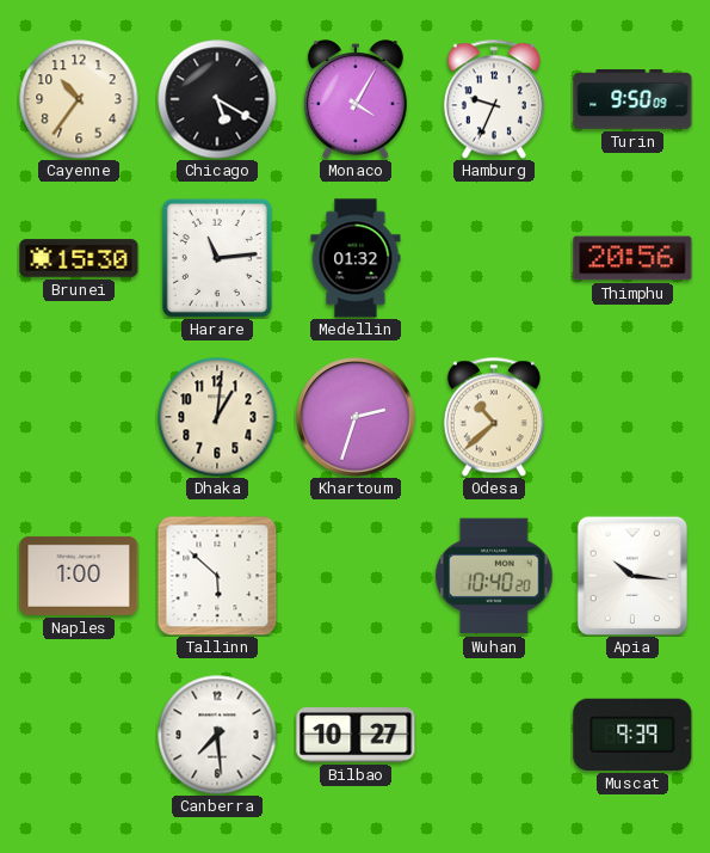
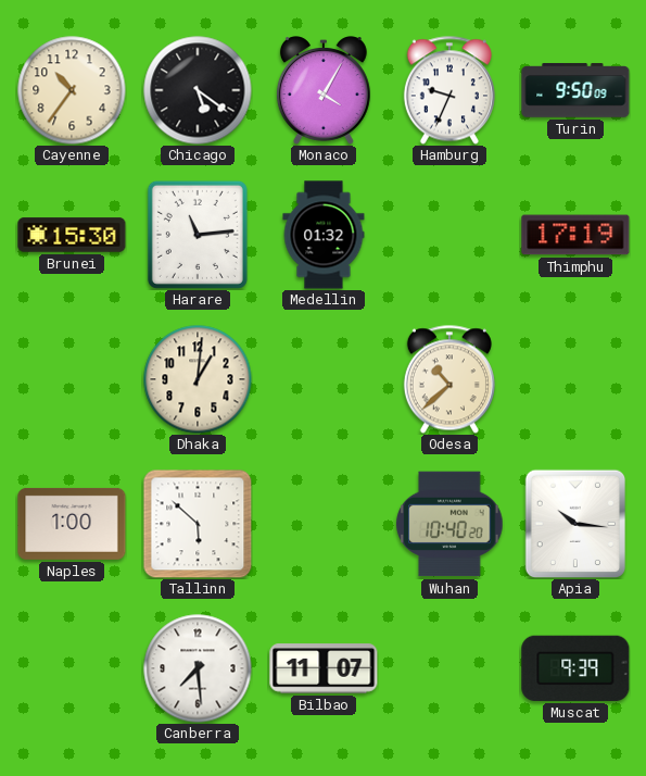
Chicago: 5:20 -> 5:21
Thimphu: 20:56 -> 17:19
Khartoum: 2:33 -> none
Bilbao: 10:27 -> 11:07
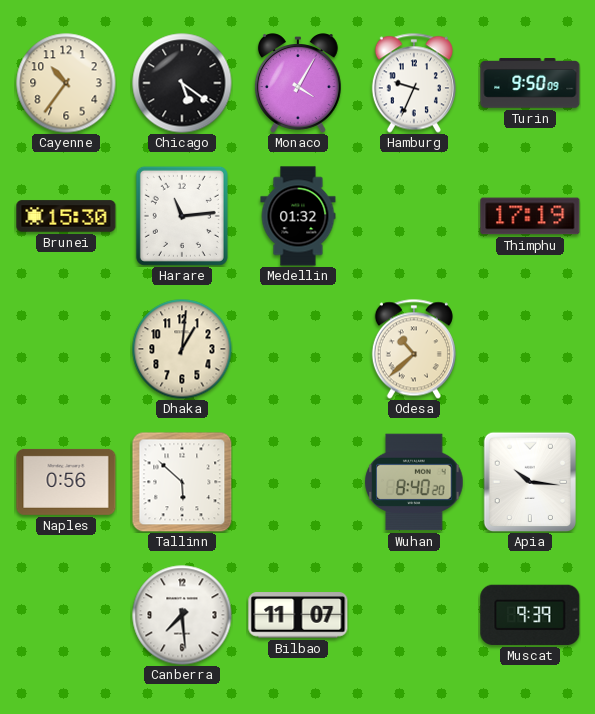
Naples: 1:00 -> 0:56
Wuhan: 10:40 -> 8:40
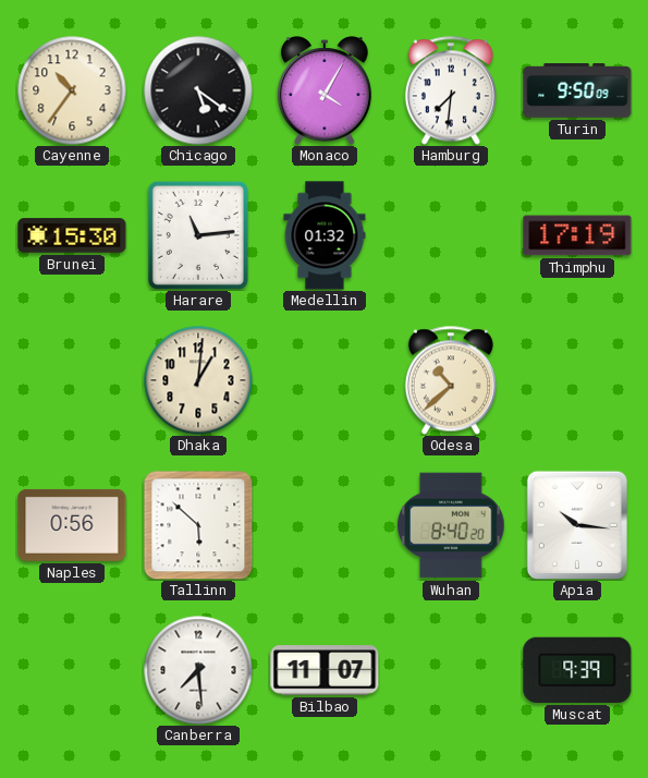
Hamburg: 9:34 -> 7:31
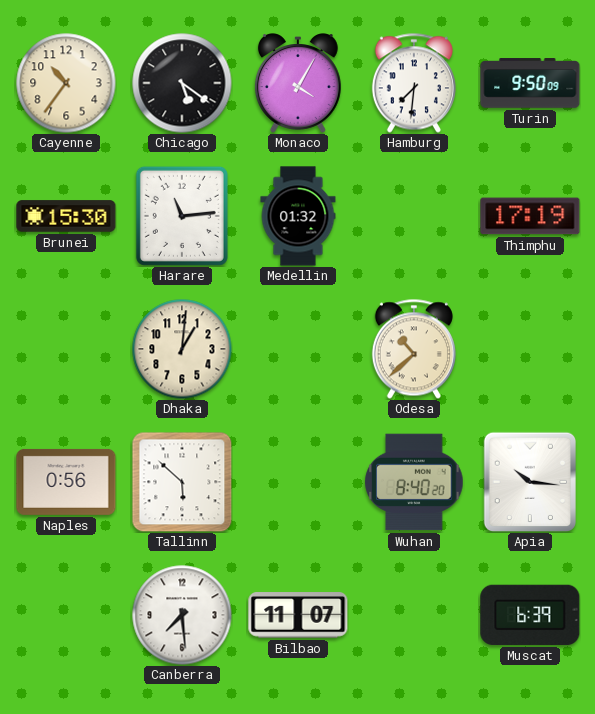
Muscat: 9:39 -> 6:39
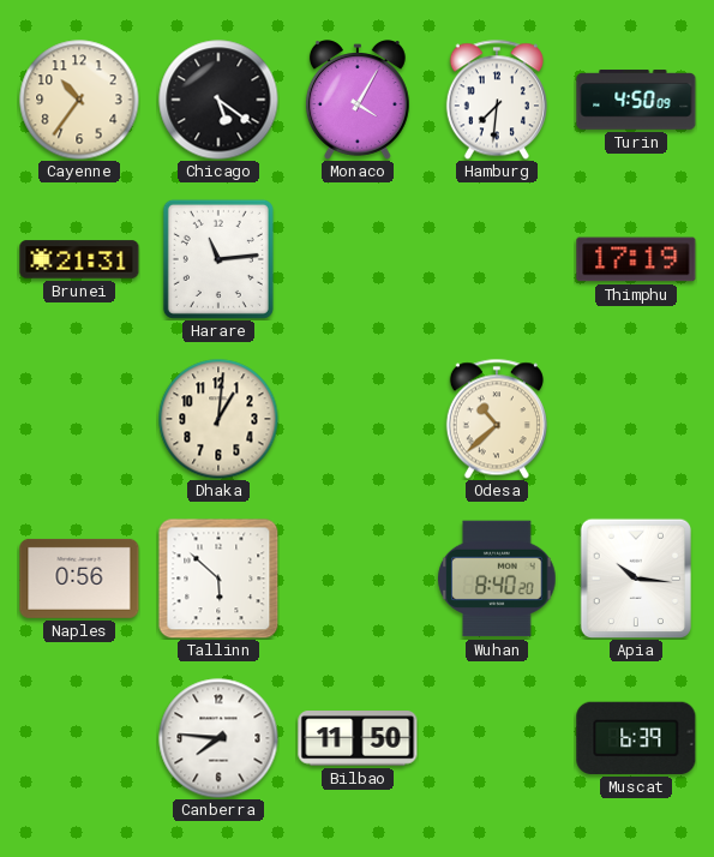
Turin: 9:50 -> 4:50
Brunei: 15:30 -> 21:31
Medellin: 01:32 -> none
Canberra: 7:29 -> 7:46
Bilbao: 11:07 -> 11:50
